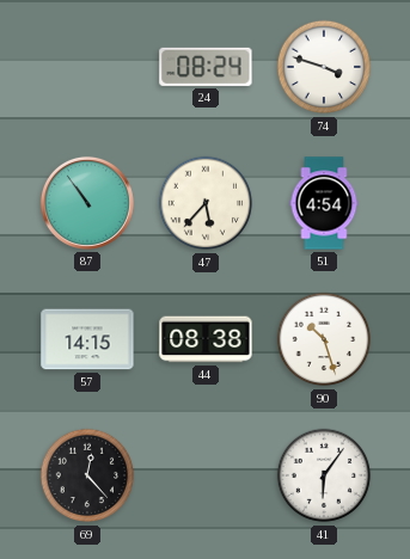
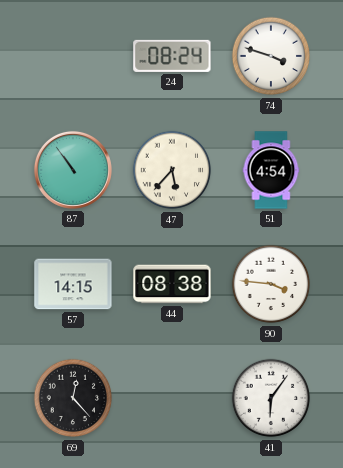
90: 10:27 -> 3:46
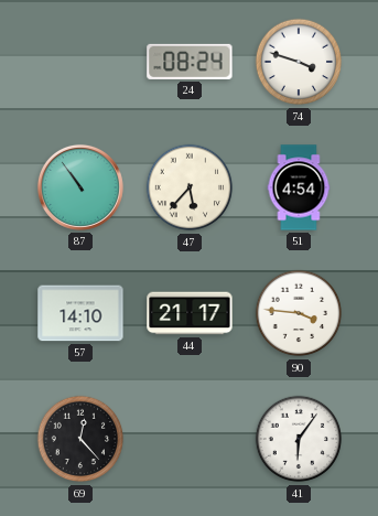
57: 14:15 -> 14:10
44: 08:38 -> 21:17
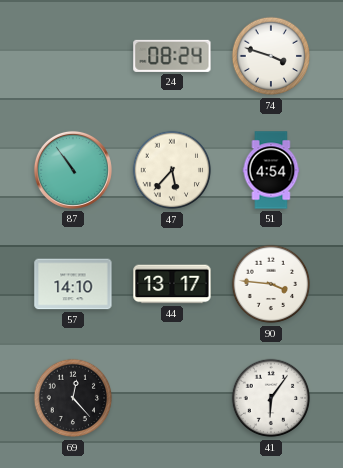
44: 21:17 -> 13:17
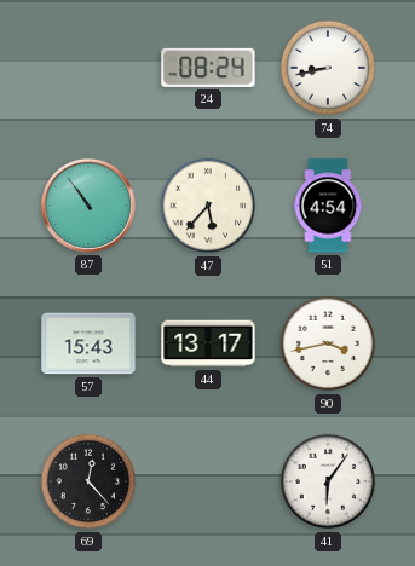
74: 3:48 -> 8:43
57: 14:10 -> 15:43
90: 3:46 -> 3:43
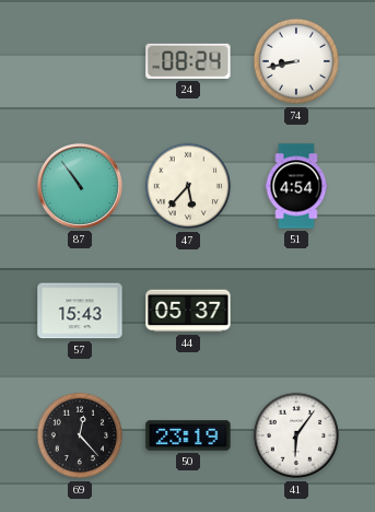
44: 13:17 -> 05:37
90: 3:43 -> none
50: none -> 23:19
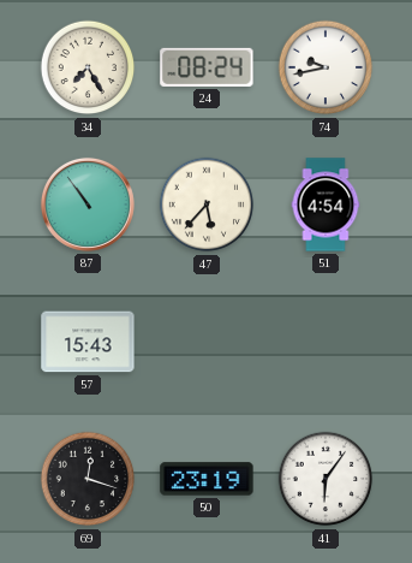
34: none -> 7:25
74: 8:43 -> 9:43
44: 05:37 -> none
69: 12:23 -> 12:18
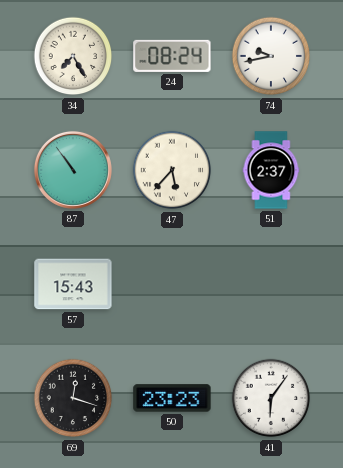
51: 4:54 -> 2:37
50: 23:19 -> 23:23
